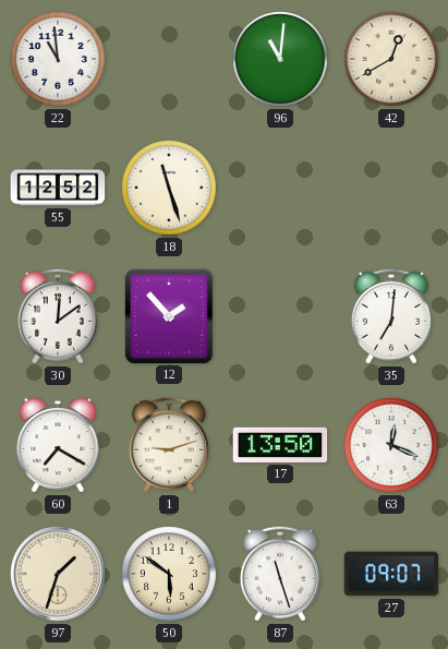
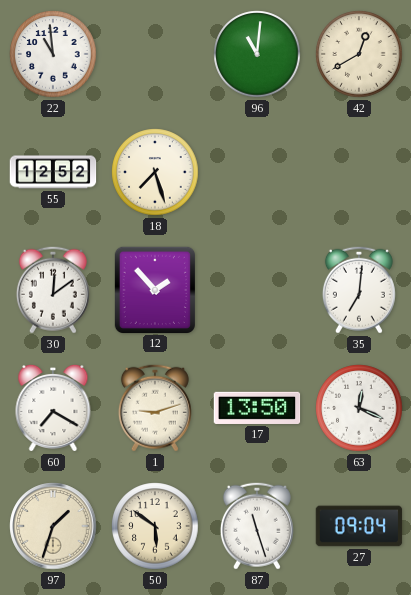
18: 11:27 -> 7:27
27: 09:07 -> 09:04
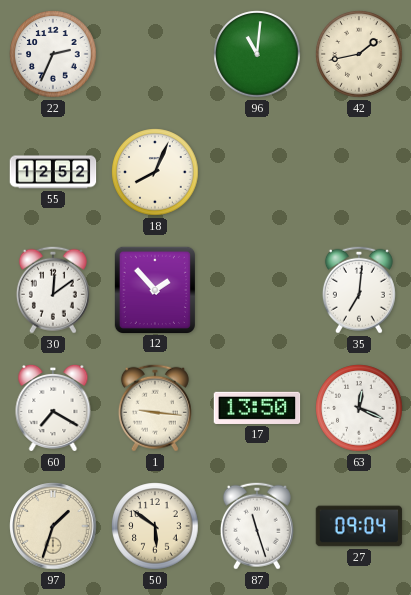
22: 10:59 -> 2:34
42: 12:40 -> 1:43
18: 7:27 -> 8:04
1: 9:12 -> 9:16
